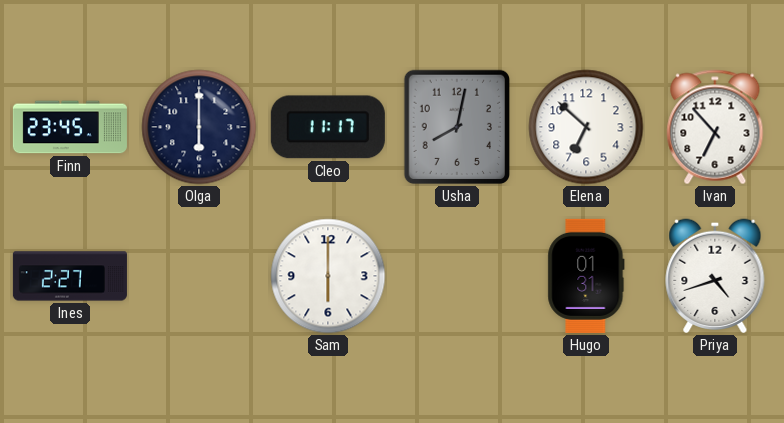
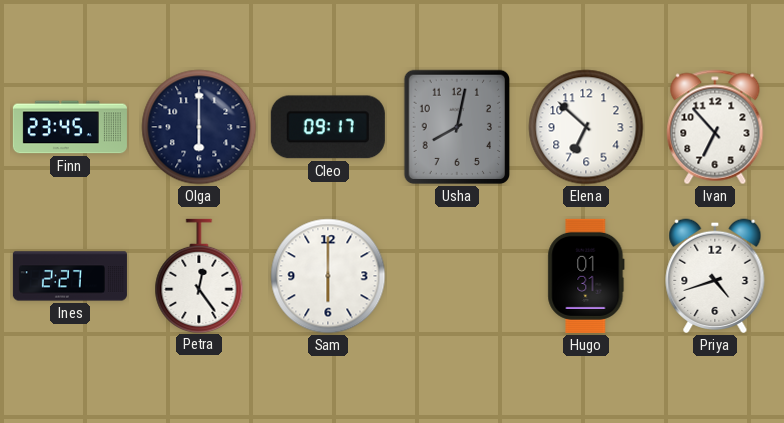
Cleo: 11:17 -> 09:17
Petra: none -> 12:24
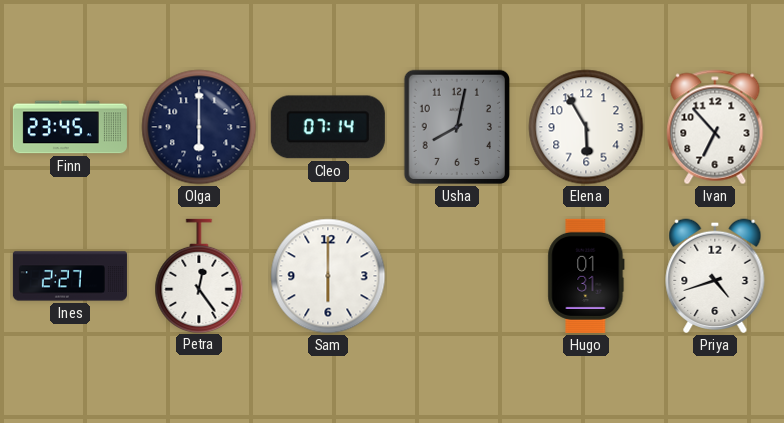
Cleo: 09:17 -> 07:14
Elena: 6:52 -> 5:55
